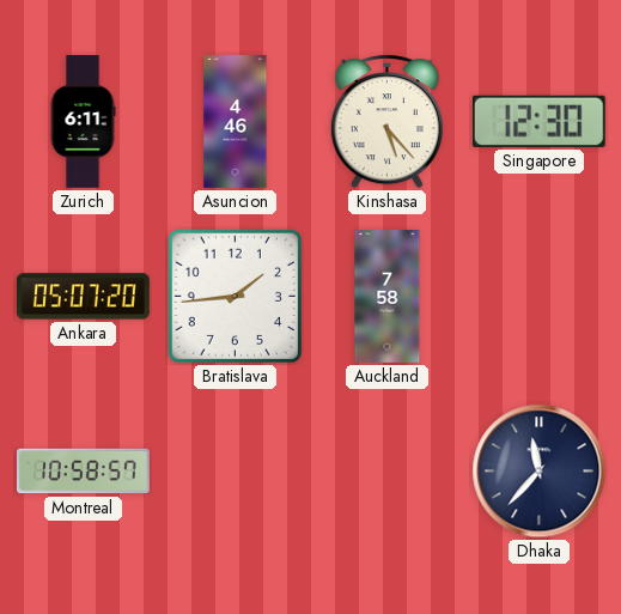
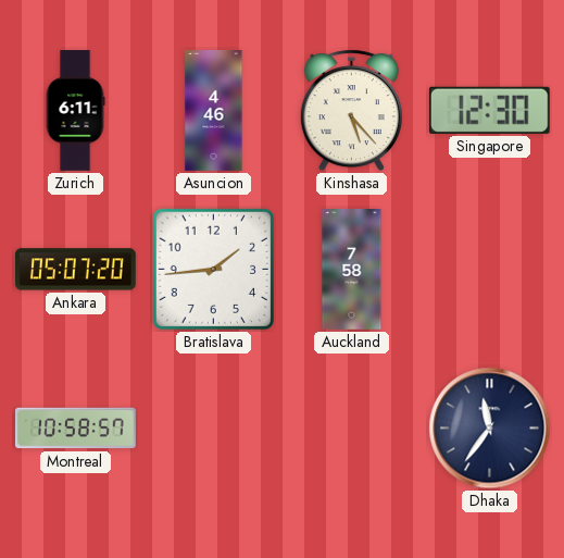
Dhaka: 11:37 -> 11:36
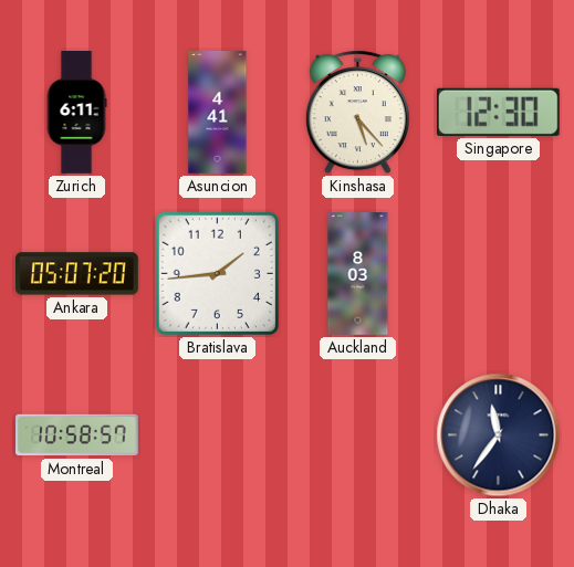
Asuncion: 4:46 -> 4:41
Auckland: 7:58 -> 8:03
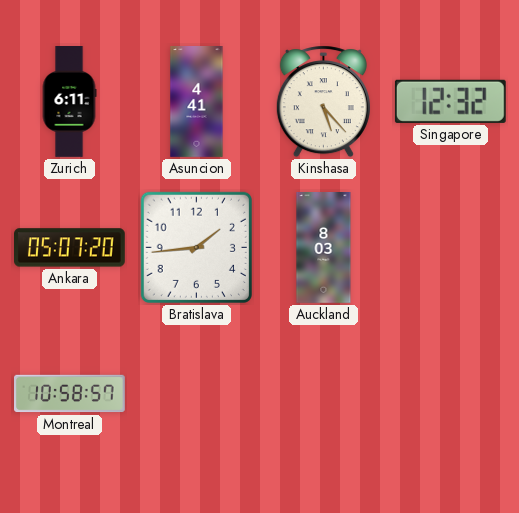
Singapore: 12:30 -> 12:32
Dhaka: 11:36 -> none
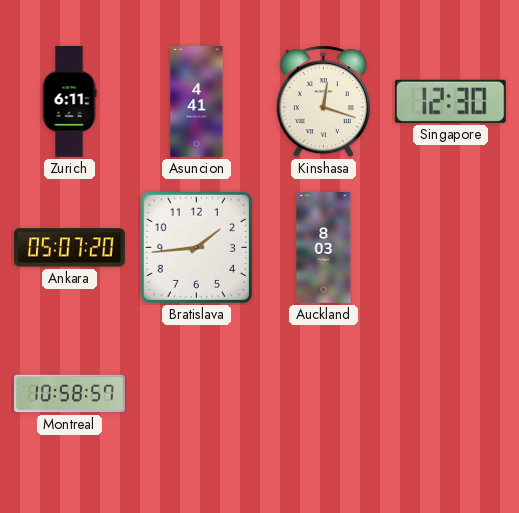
Kinshasa: 5:23 -> 12:18
Singapore: 12:32 -> 12:30
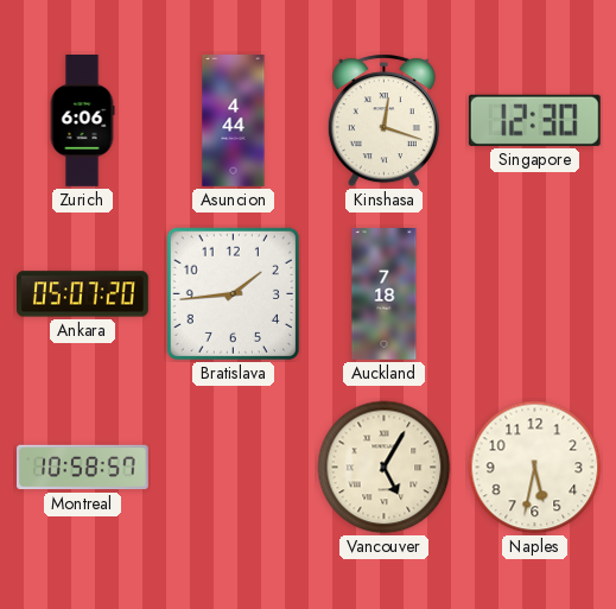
Zurich: 6:11 -> 6:06
Asuncion: 4:41 -> 4:44
Auckland: 8:03 -> 7:18
Vancouver: none -> 5:05
Naples: none -> 5:32
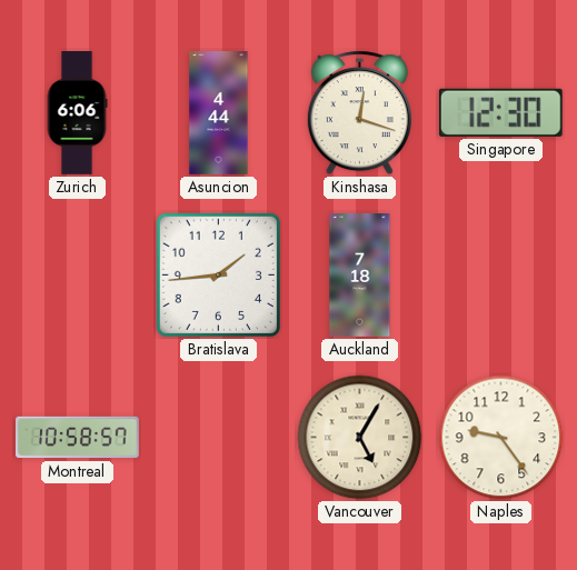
Ankara: 05:07 -> none
Naples: 5:32 -> 9:24
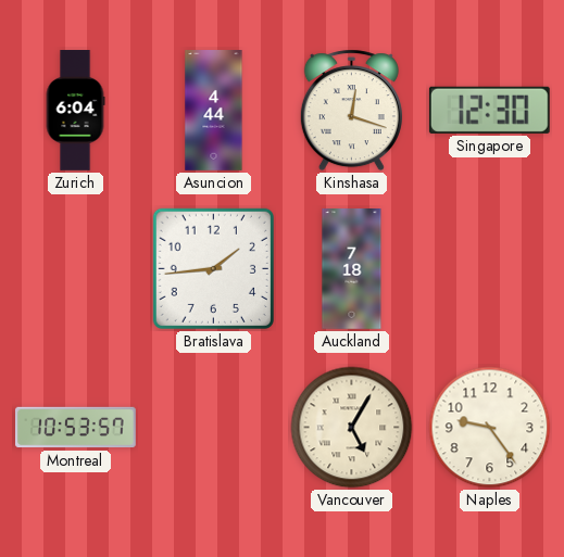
Zurich: 6:06 -> 6:04
Montreal: 10:58 -> 10:53
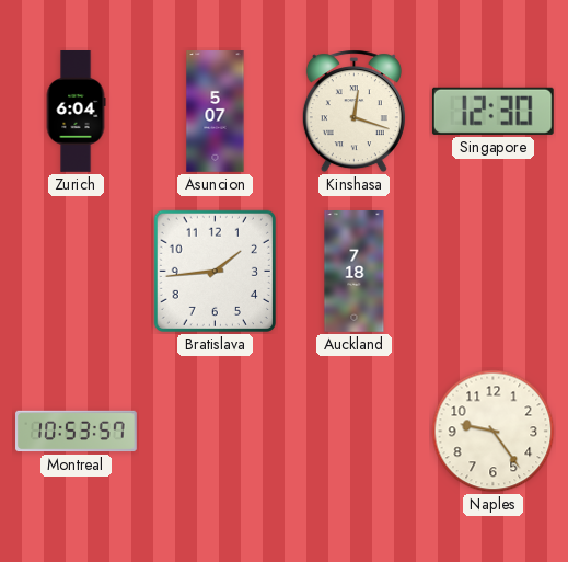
Asuncion: 4:44 -> 5:07
Vancouver: 5:05 -> none
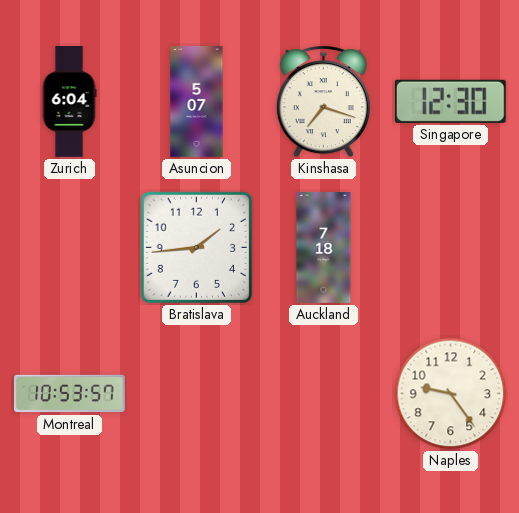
Kinshasa: 12:18 -> 7:18
